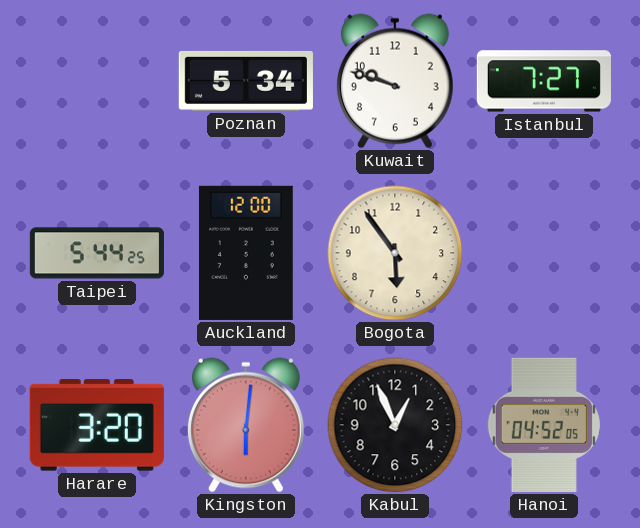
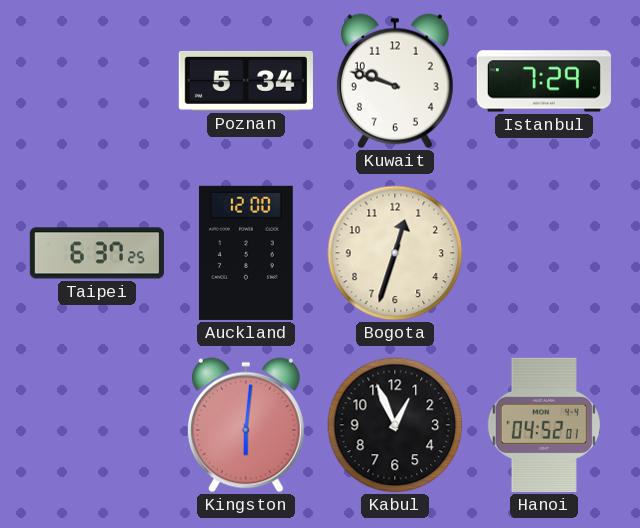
Istanbul: 7:27 -> 7:29
Taipei: 5:44 -> 6:37
Bogota: 5:54 -> 12:33
Harare: 3:20 -> none
Hanoi: 04:52:05 -> 04:52:01
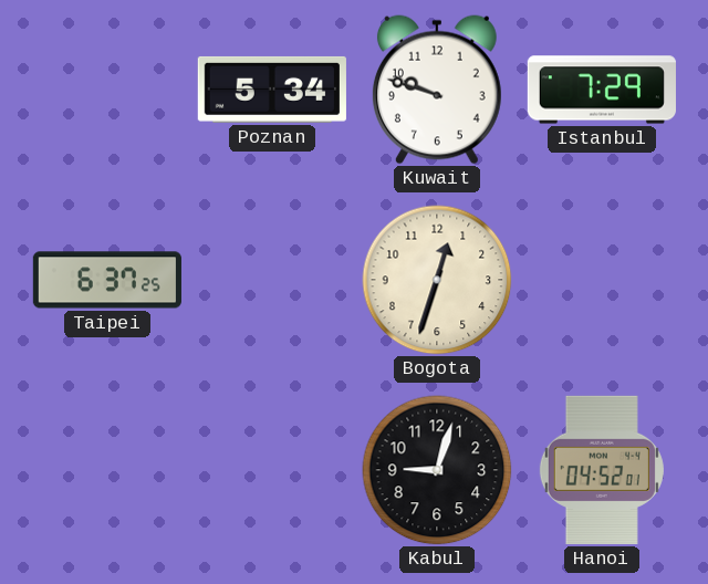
Auckland: 12:00 -> none
Kingston: 6:01 -> none
Kabul: 12:56 -> 9:03
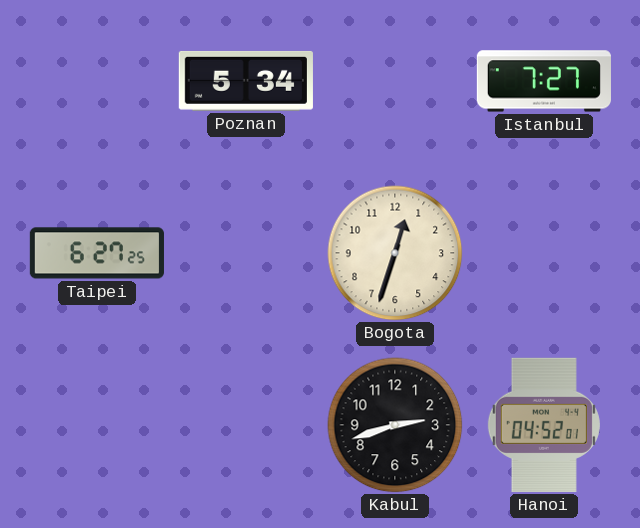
Kuwait: 9:48 -> none
Istanbul: 7:29 -> 7:27
Taipei: 6:37 -> 6:27
Kabul: 9:03 -> 2:42
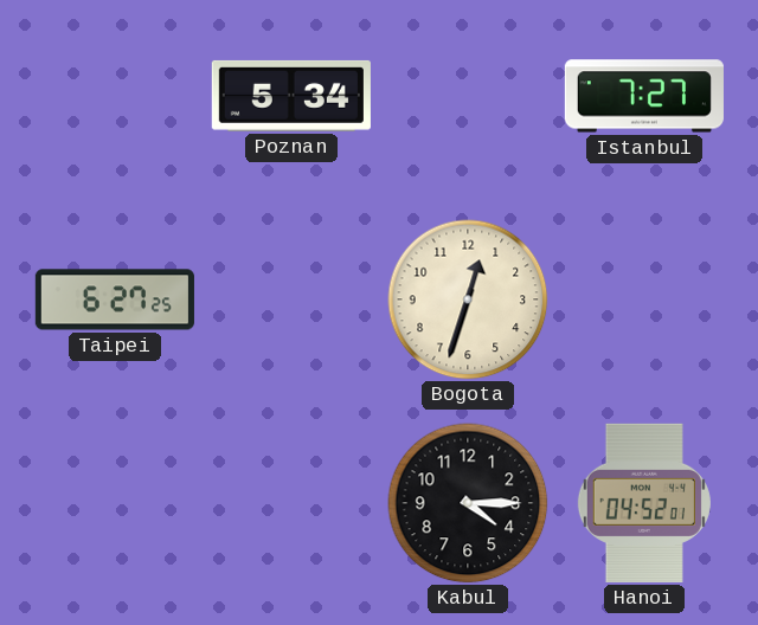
Kabul: 2:42 -> 4:15
